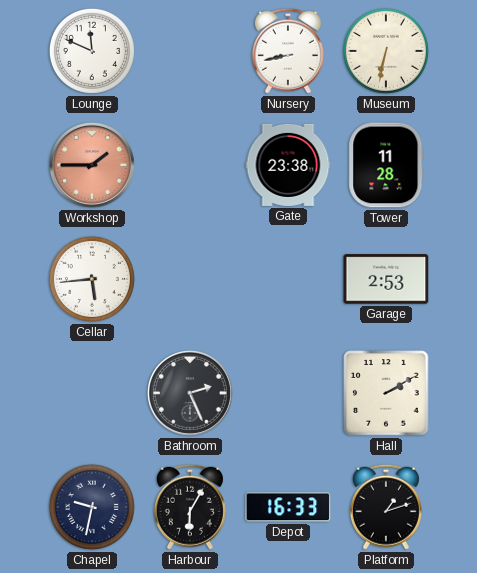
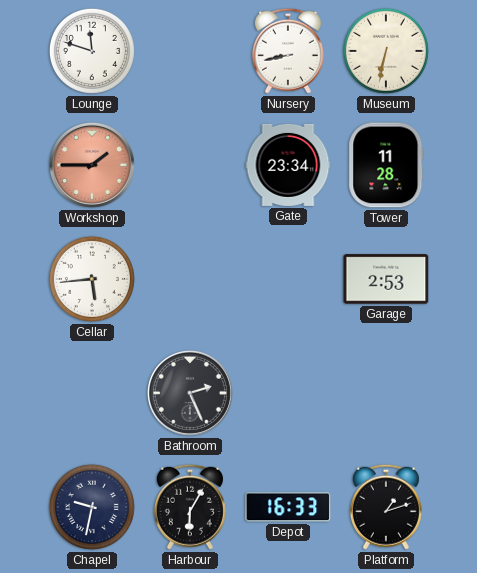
Lounge: 11:49 -> 11:48
Gate: 23:38 -> 23:34
Hall: 2:10 -> none
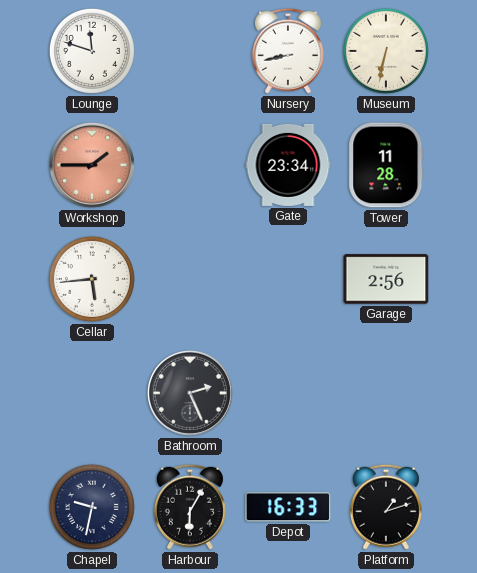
Garage: 2:53 -> 2:56
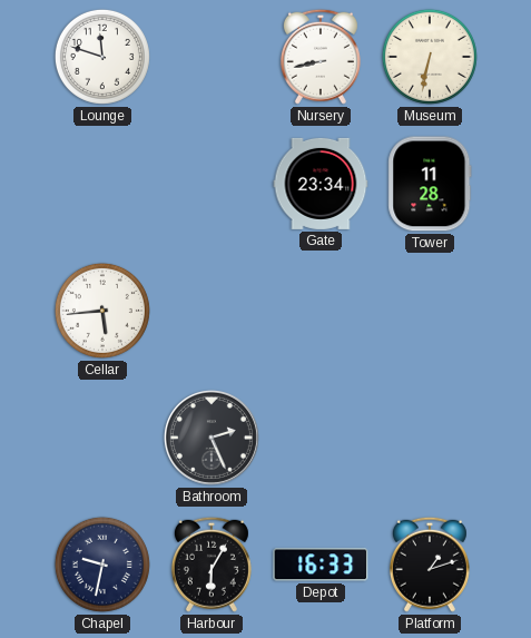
Workshop: 1:45 -> none
Garage: 2:56 -> none
